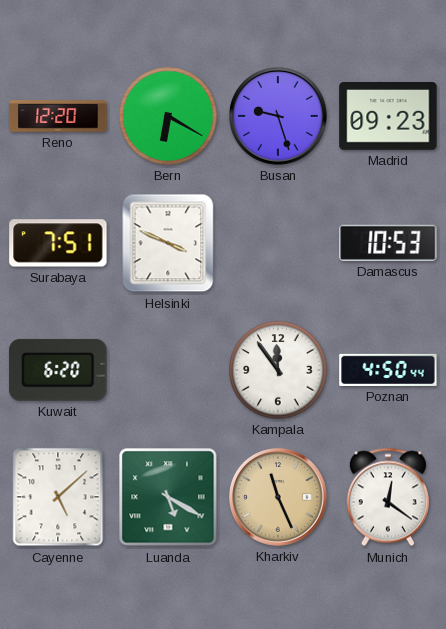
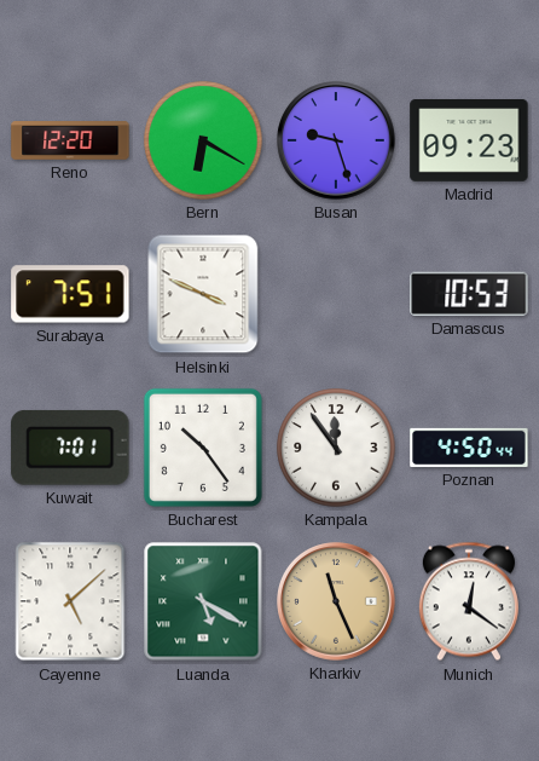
Kuwait: 6:20 -> 7:01
Bucharest: none -> 10:24
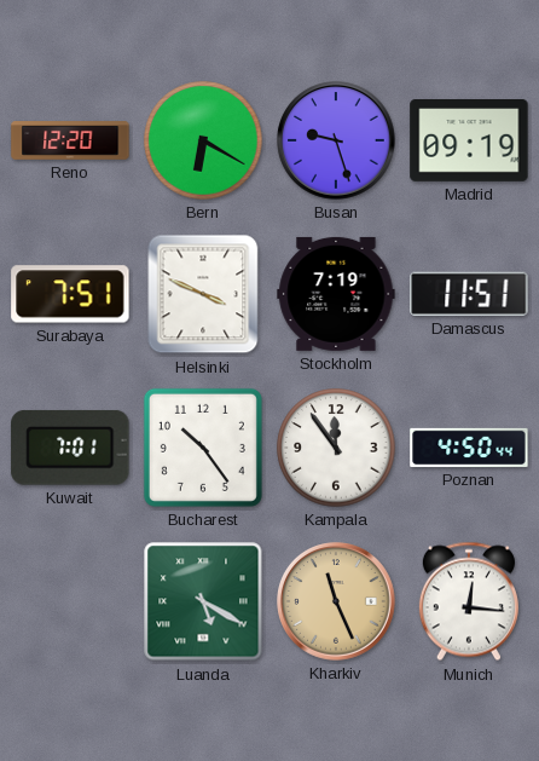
Madrid: 09:23 -> 09:19
Stockholm: none -> 7:19
Damascus: 10:53 -> 11:51
Cayenne: 5:08 -> none
Munich: 12:21 -> 12:16
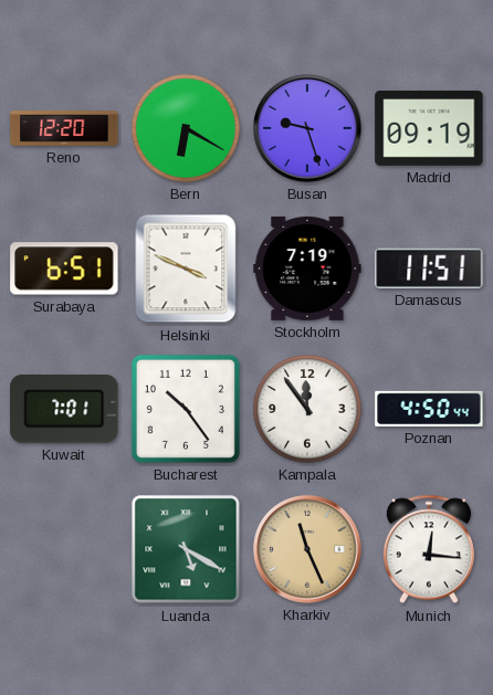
Surabaya: 7:51 -> 6:51
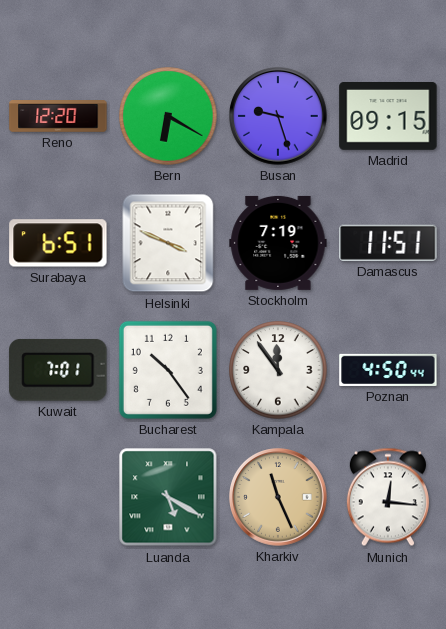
Madrid: 09:19 -> 09:15
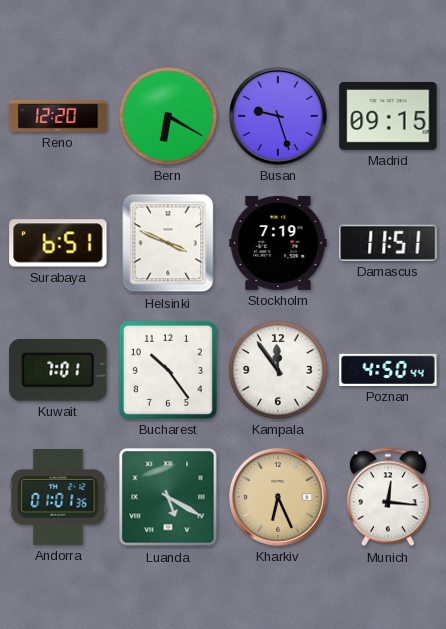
Andorra: none -> 01:01
Kharkiv: 11:26 -> 6:26
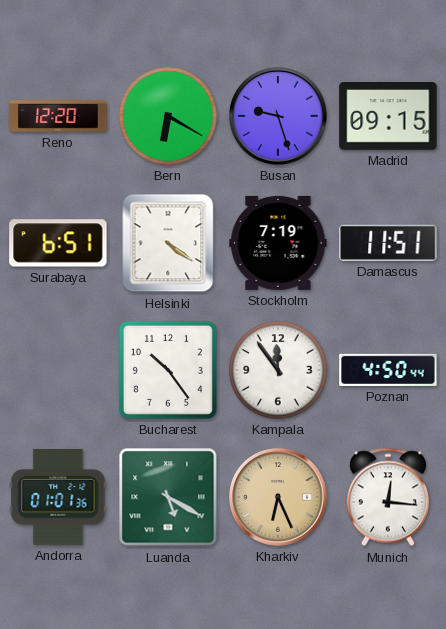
Helsinki: 3:49 -> 4:21
Kuwait: 7:01 -> none
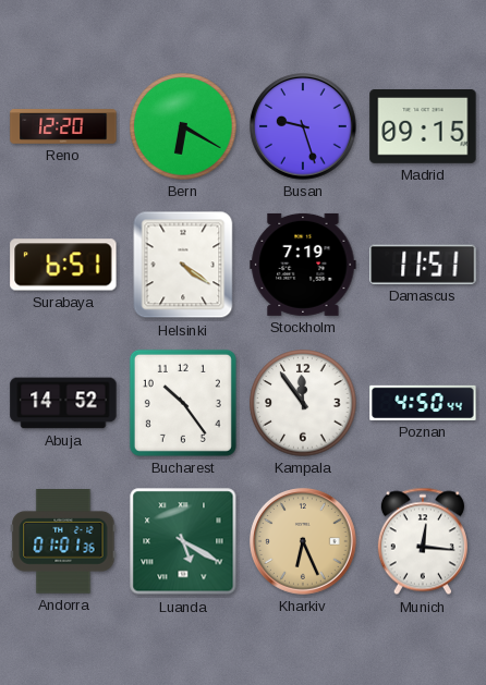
Abuja: none -> 14:52
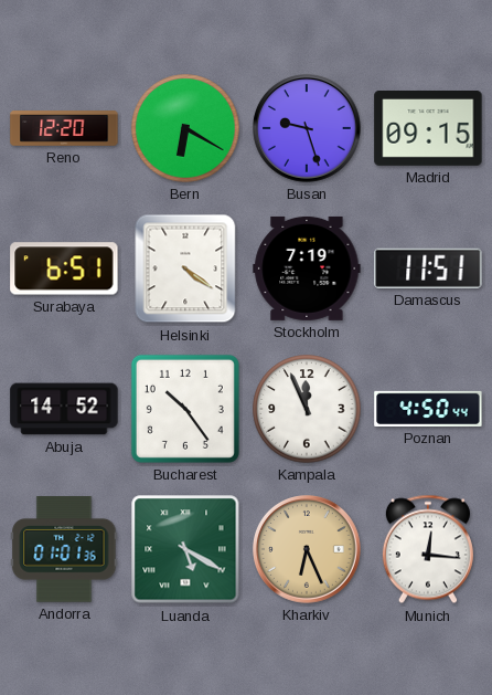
Kampala: 11:54 -> 11:56
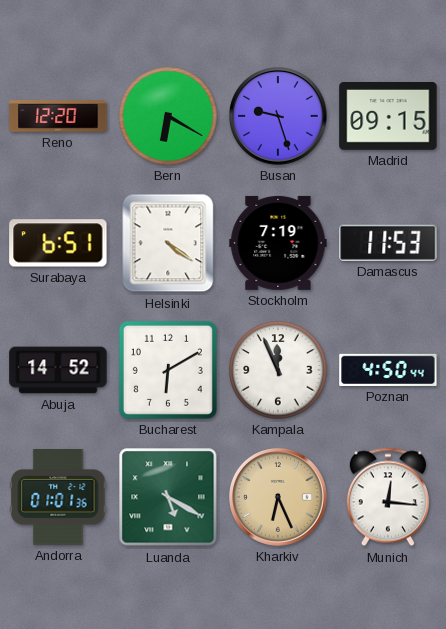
Damascus: 11:51 -> 11:53
Bucharest: 10:24 -> 6:10
